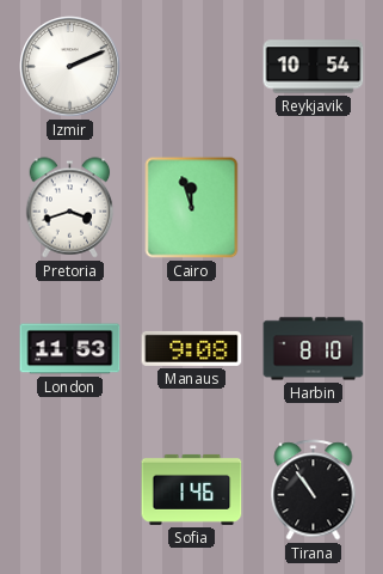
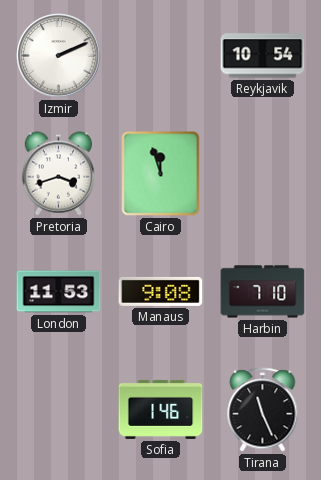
Harbin: 8:10 -> 7:10
Tirana: 10:54 -> 11:26
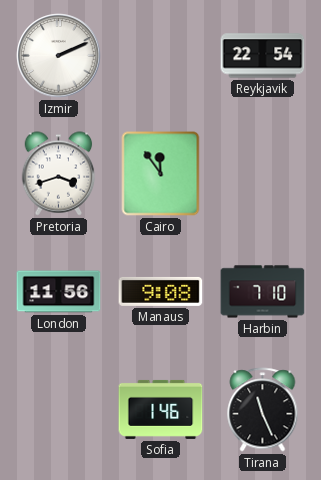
Reykjavik: 10:54 -> 22:54
Cairo: 11:57 -> 11:54
London: 11:53 -> 11:56
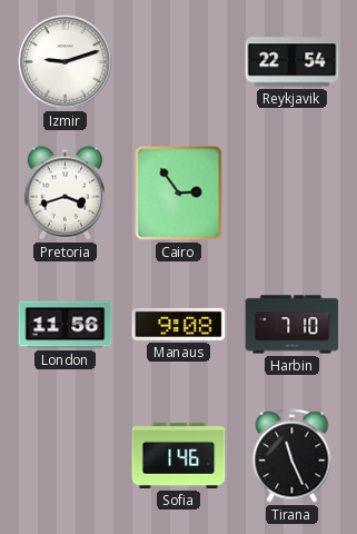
Izmir: 2:11 -> 9:12
Cairo: 11:54 -> 2:54
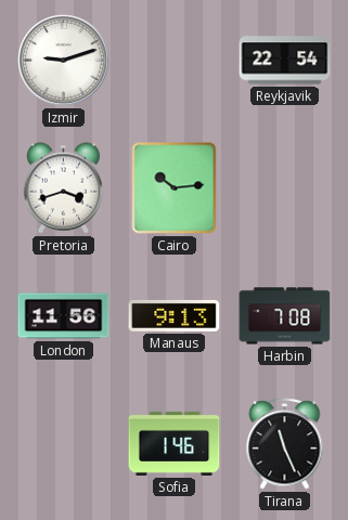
Cairo: 2:54 -> 10:14
Manaus: 9:08 -> 9:13
Harbin: 7:10 -> 7:08
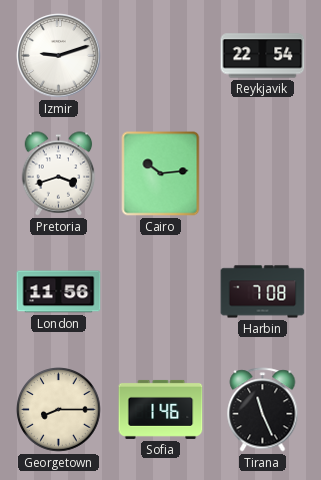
Manaus: 9:13 -> none
Georgetown: none -> 8:15
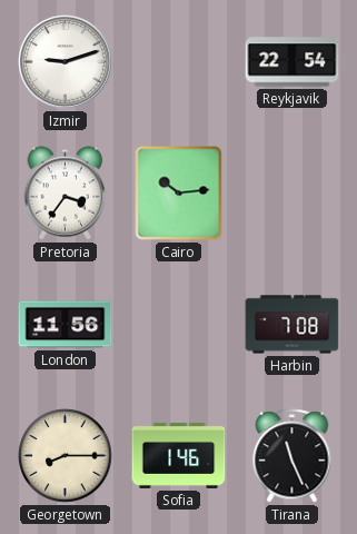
Pretoria: 3:42 -> 3:36
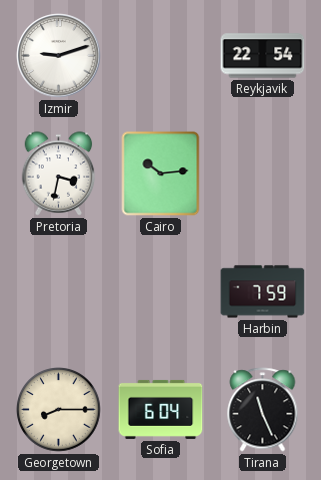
Pretoria: 3:36 -> 3:32
London: 11:56 -> none
Harbin: 7:08 -> 7:59
Sofia: 1:46 -> 6:04
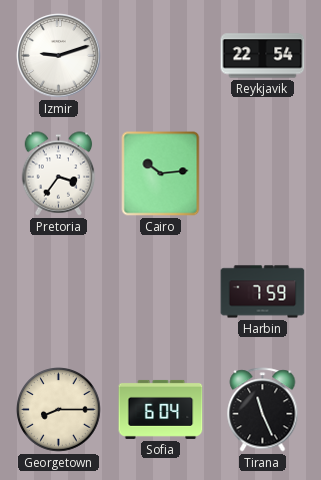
Pretoria: 3:32 -> 3:36
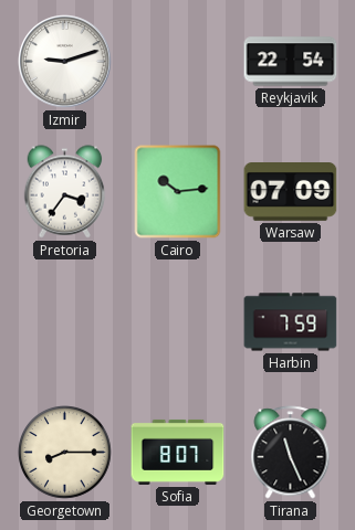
Warsaw: none -> 07:09
Sofia: 6:04 -> 8:07
